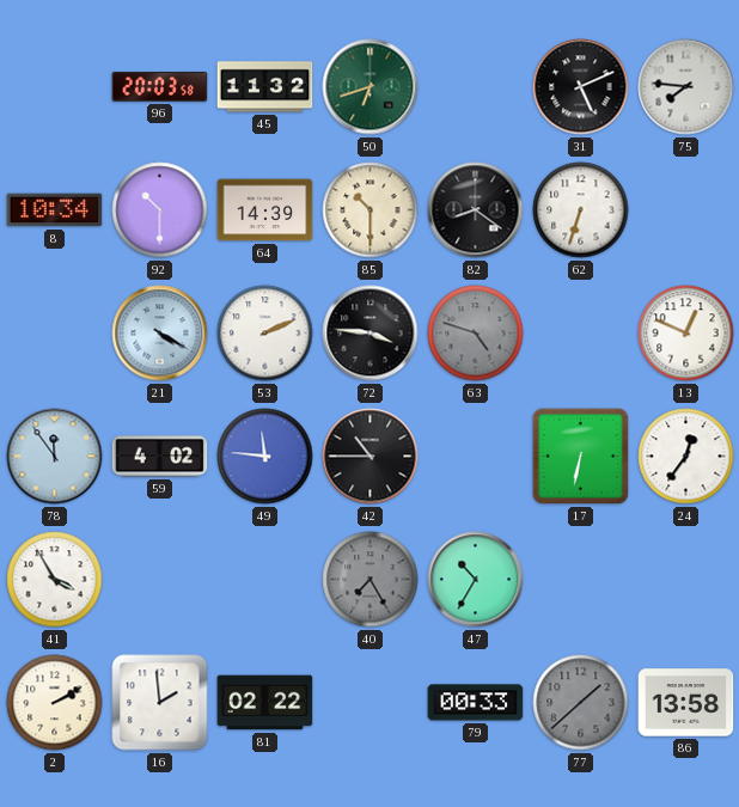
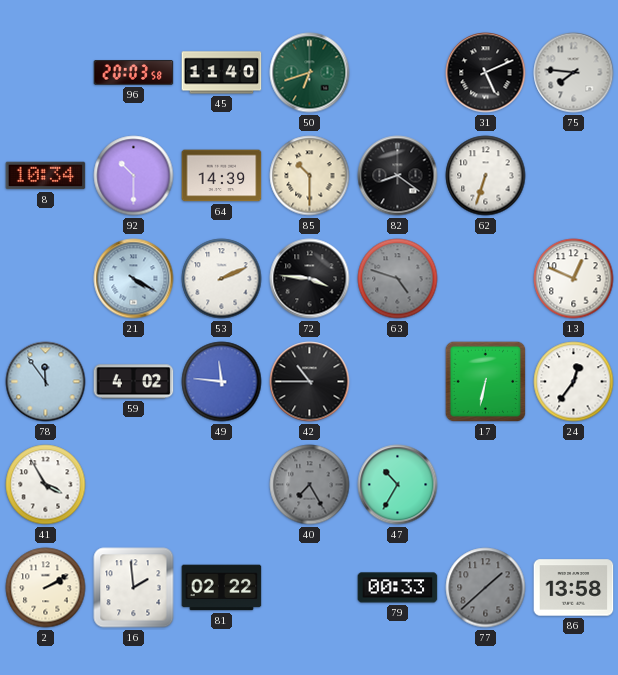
45: 11:32 -> 11:40
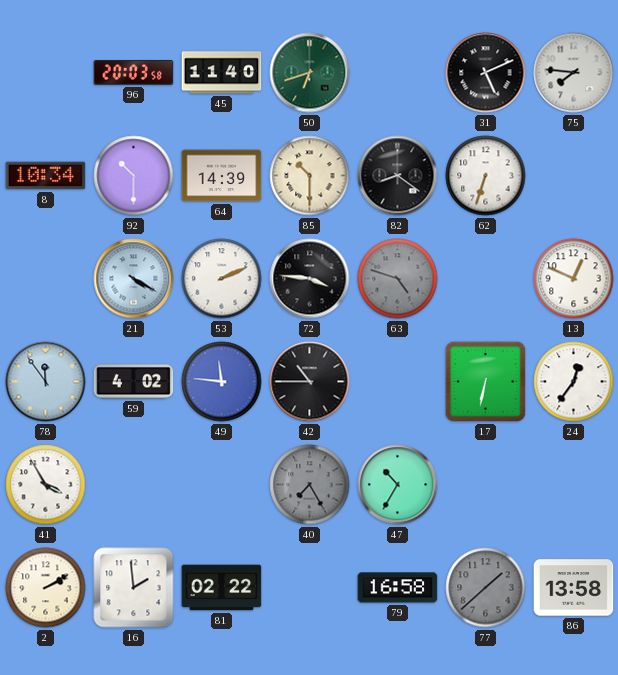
79: 00:33 -> 16:58
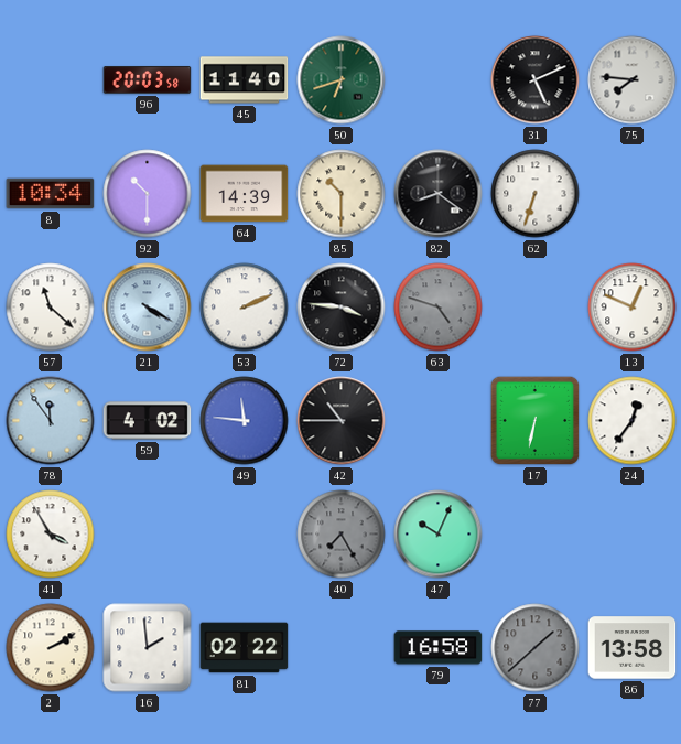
57: none -> 11:22
47: 10:35 -> 10:04
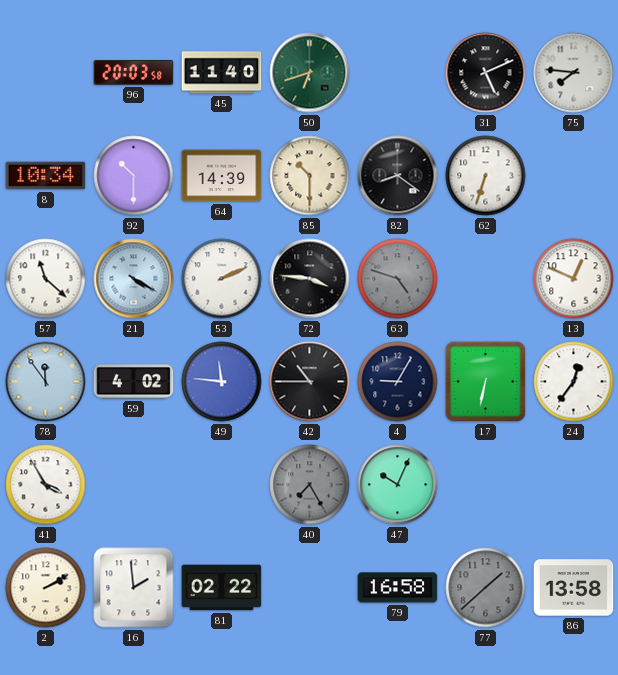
4: none -> 9:05
